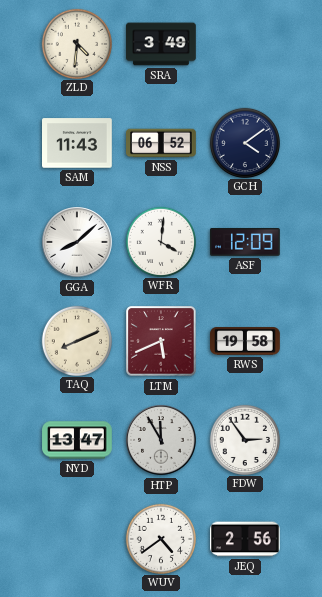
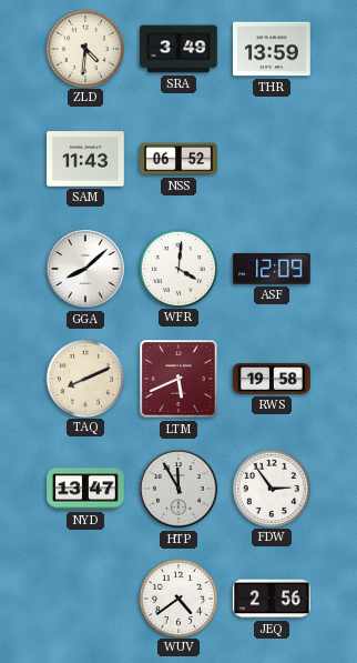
THR: none -> 13:59
GCH: 4:09 -> none
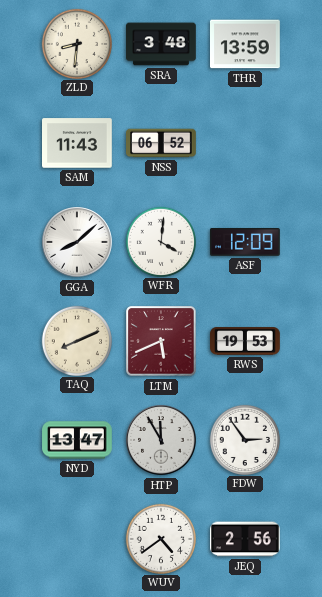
ZLD: 4:31 -> 8:31
SRA: 3:49 -> 3:48
RWS: 19:58 -> 19:53
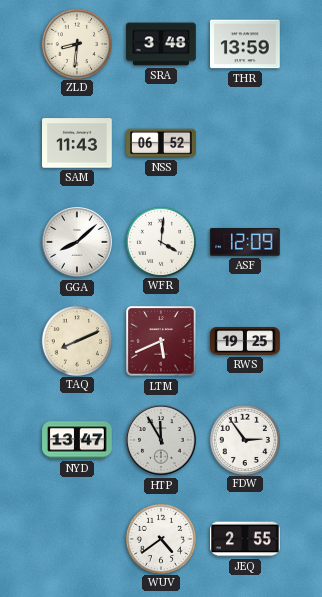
RWS: 19:53 -> 19:25
JEQ: 2:56 -> 2:55
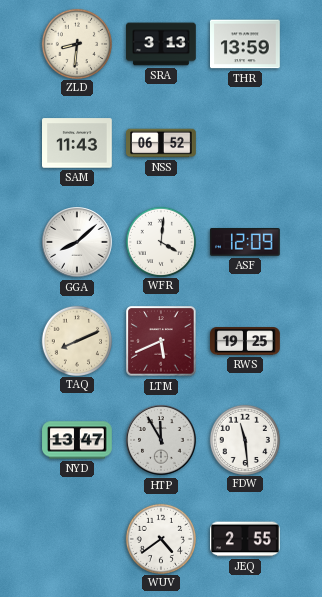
SRA: 3:48 -> 3:13
FDW: 2:54 -> 11:29
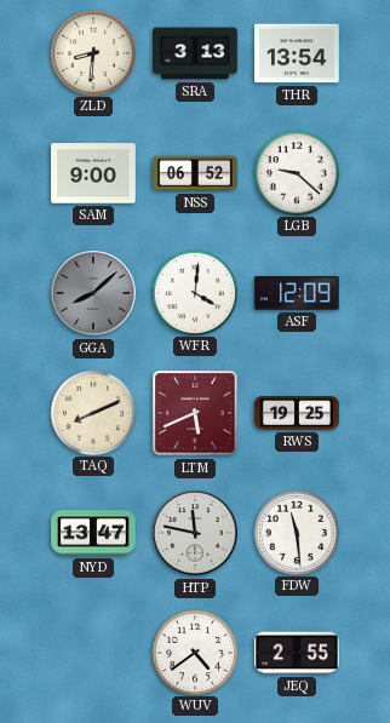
THR: 13:59 -> 13:54
SAM: 11:43 -> 9:00
LGB: none -> 9:22
GGA dial: white -> grey
HTP: 11:55 -> 11:47
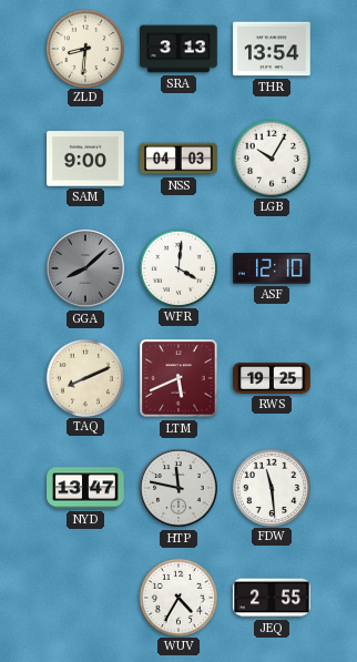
NSS: 06:52 -> 04:03
LGB: 9:22 -> 10:05
ASF: 12:09 -> 12:10
WUV: 4:39 -> 4:35
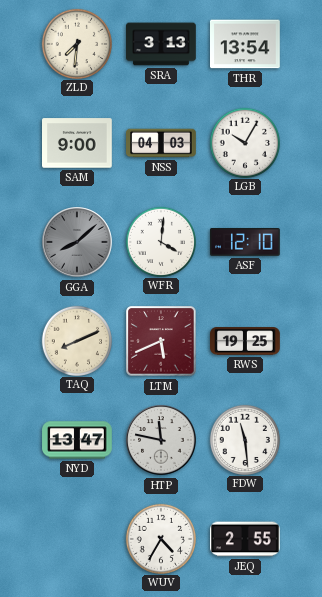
ZLD: 8:31 -> 7:31
